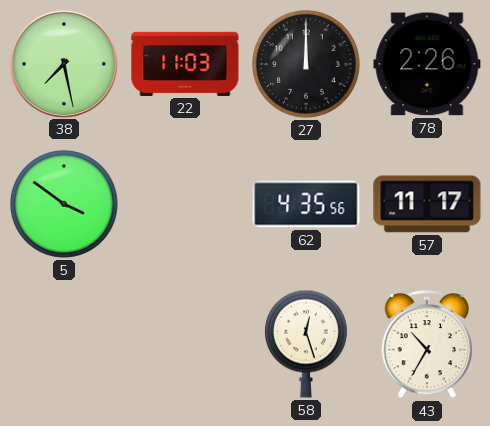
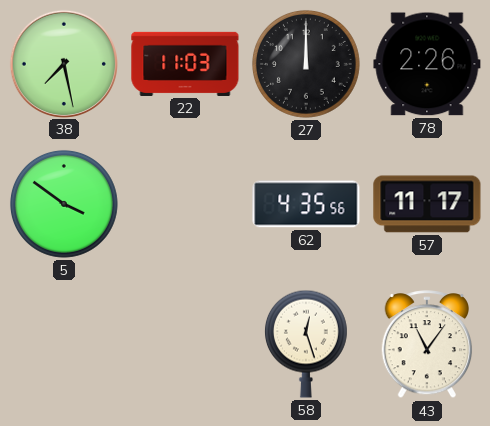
43: 10:35 -> 11:06
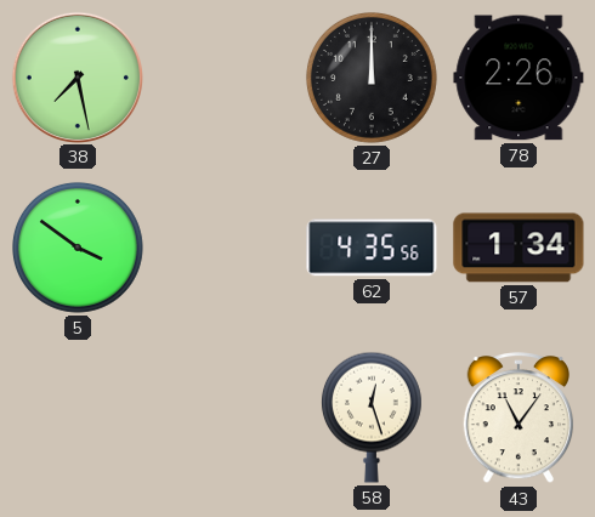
22: 11:03 -> none
57: 11:17 -> 1:34
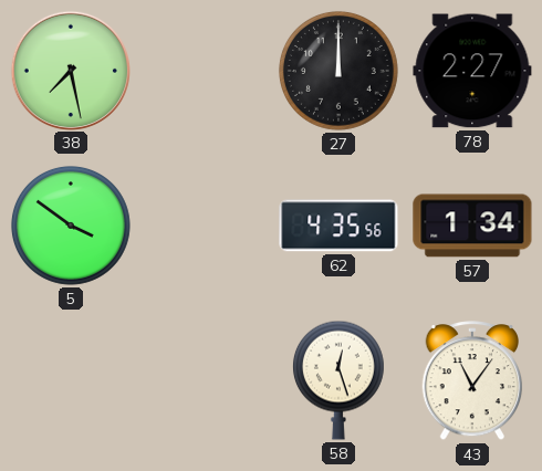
78: 2:26 -> 2:27
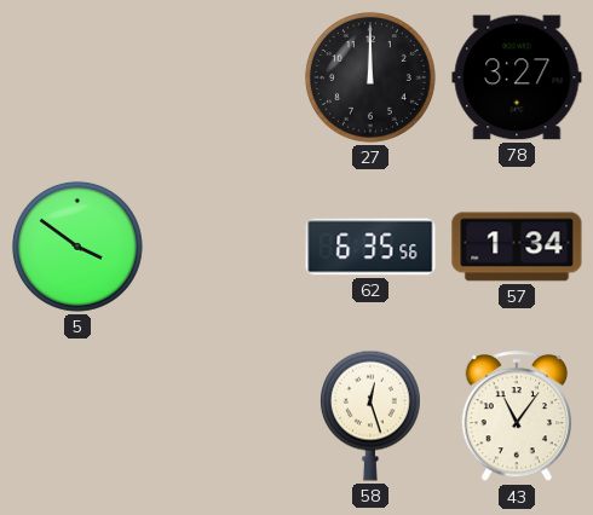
38: 7:28 -> none
78: 2:27 -> 3:27
62: 4:35 -> 6:35
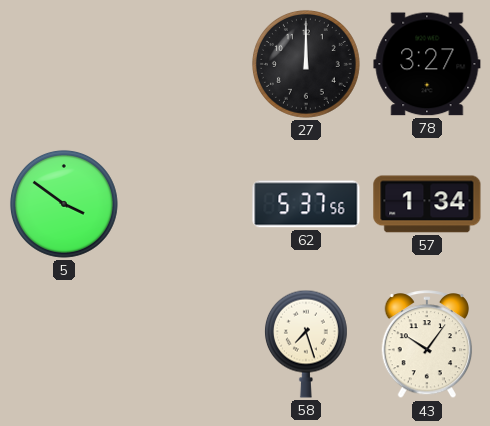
62: 6:35 -> 5:37
58: 12:27 -> 7:27
43: 11:06 -> 10:06
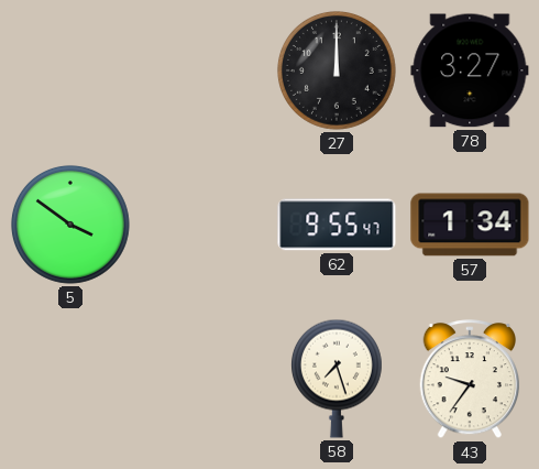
62: 5:37 -> 9:55
43: 10:06 -> 9:36
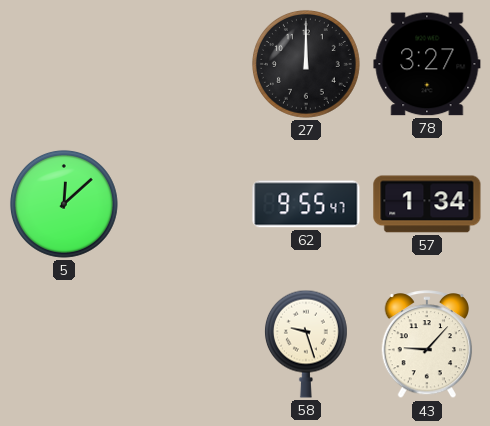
5: 3:51 -> 12:08
58: 7:27 -> 9:27
43: 9:36 -> 9:07
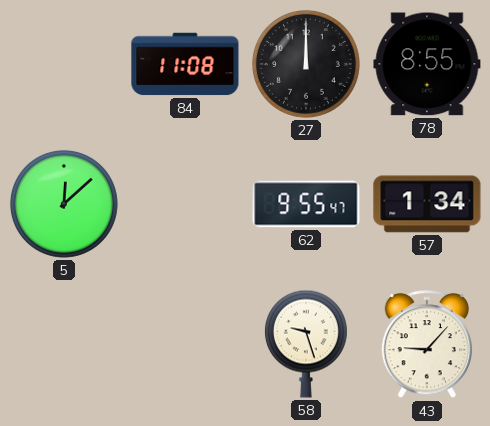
84: none -> 11:08
78: 3:27 -> 8:55
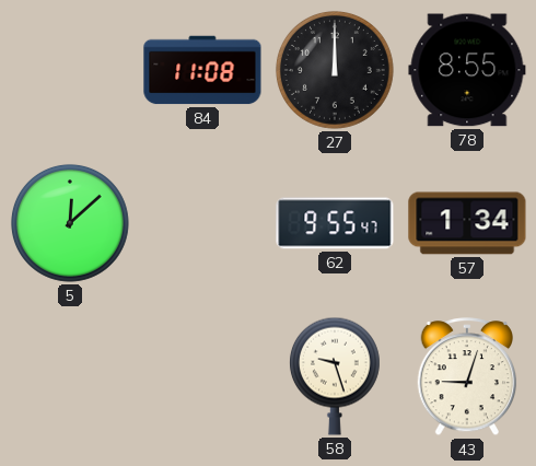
43: 9:07 -> 9:03
